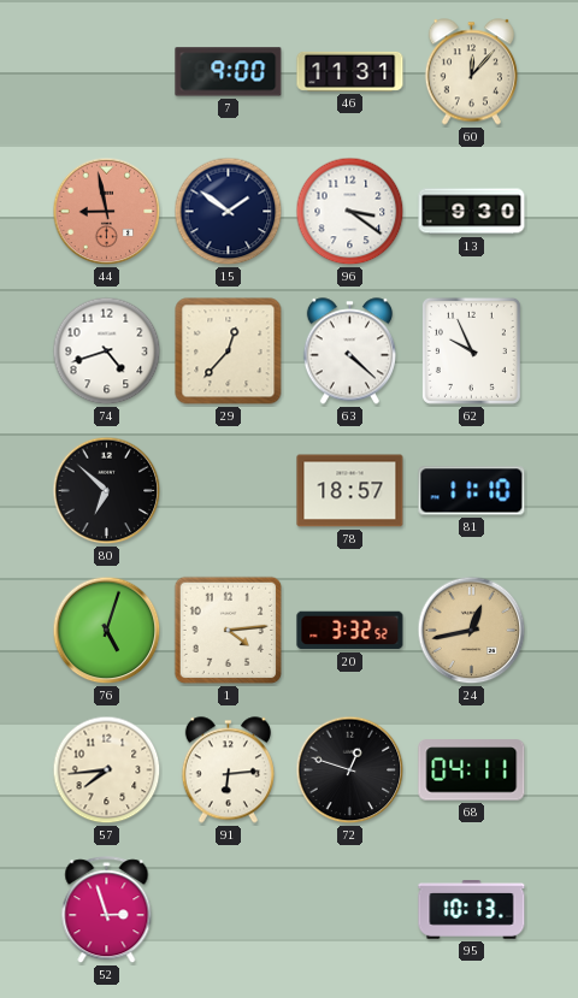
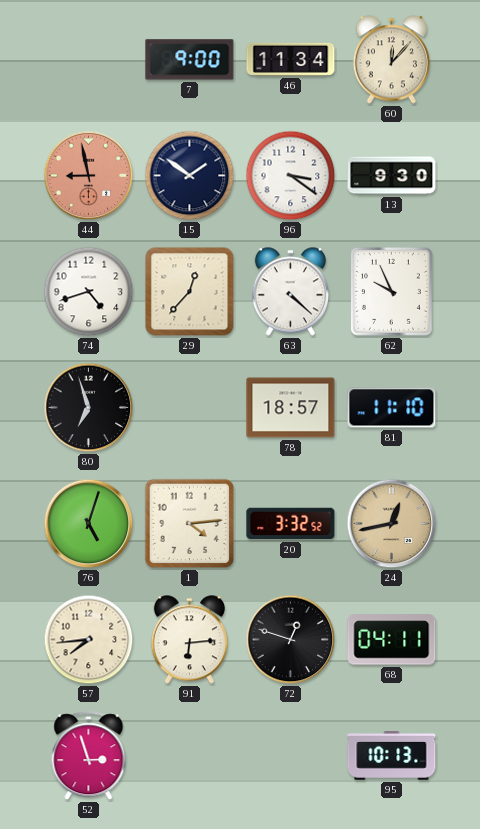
46: 11:31 -> 11:34
80: 6:52 -> 6:57
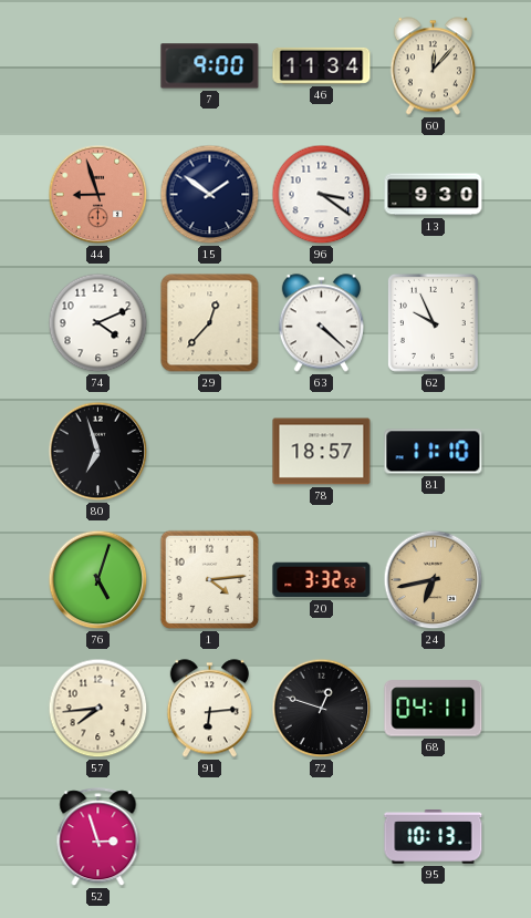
44: 8:58 -> 8:57
74: 4:42 -> 4:11
24: 12:43 -> 6:43
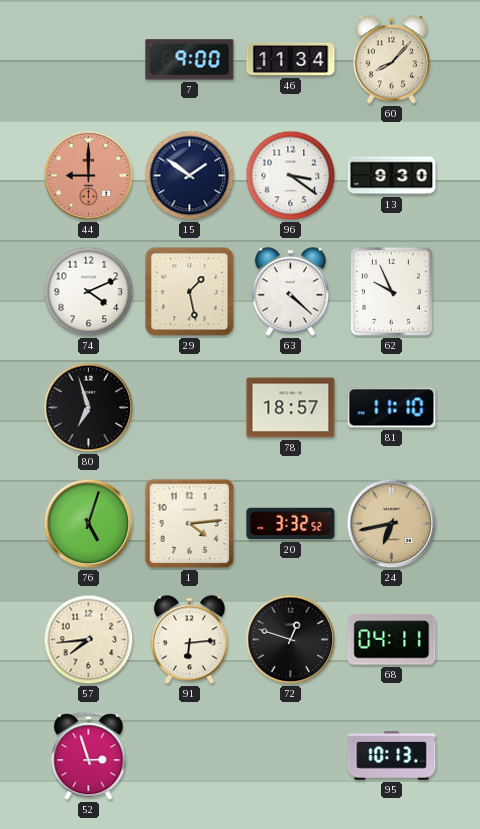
60: 12:07 -> 8:07
44: 8:57 -> 9:00
29: 12:37 -> 1:28
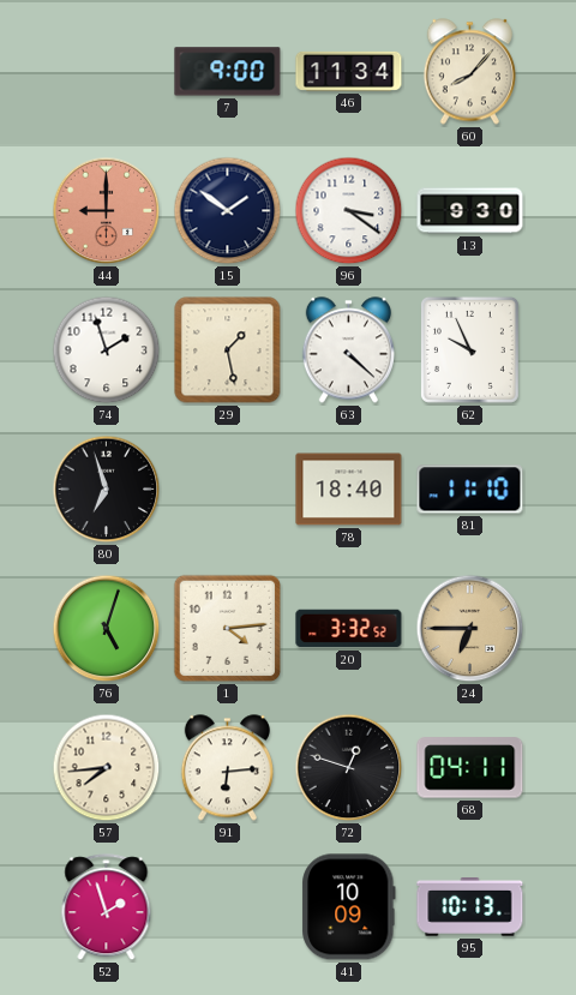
74: 4:11 -> 1:57
78: 18:57 -> 18:40
24: 6:43 -> 6:45
52: 2:57 -> 1:57
41: none -> 10:09
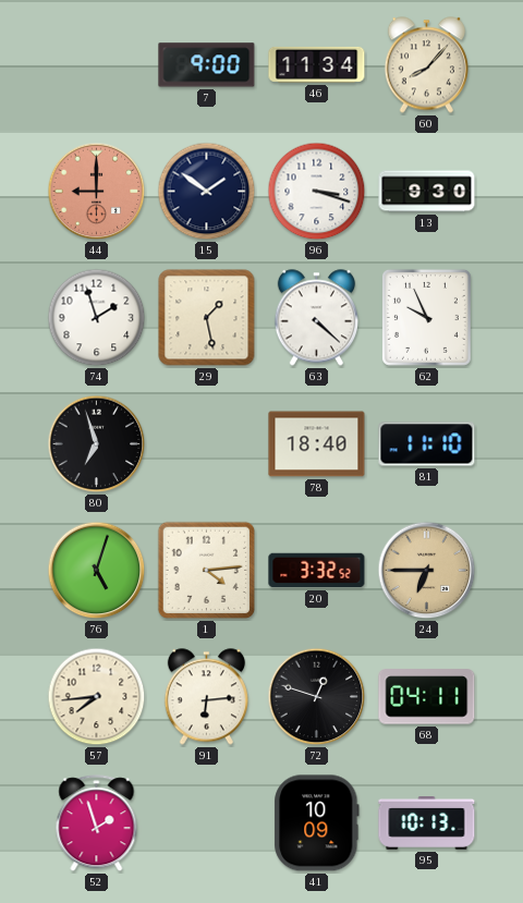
96: 3:21 -> 3:18
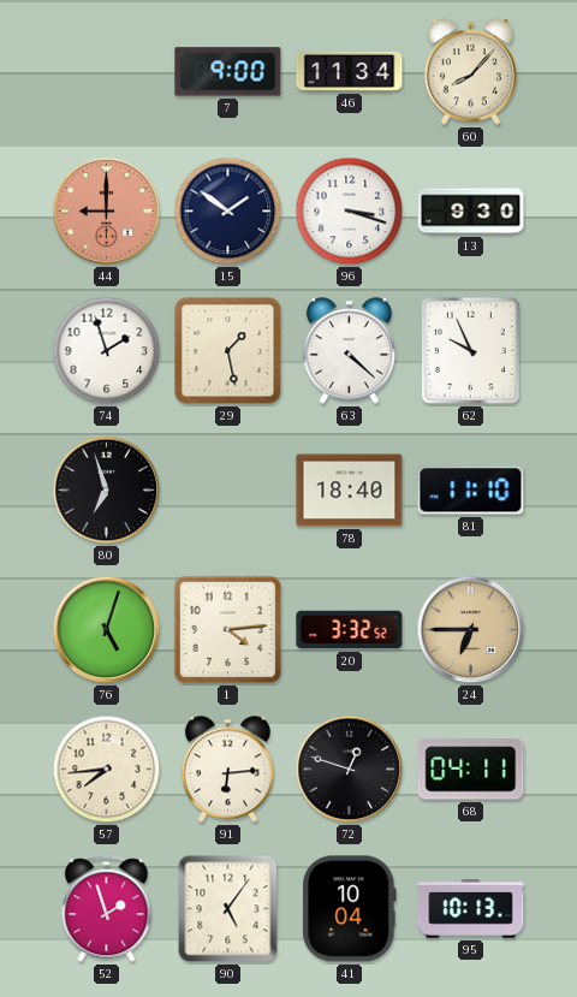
90: none -> 5:06
41: 10:09 -> 10:04
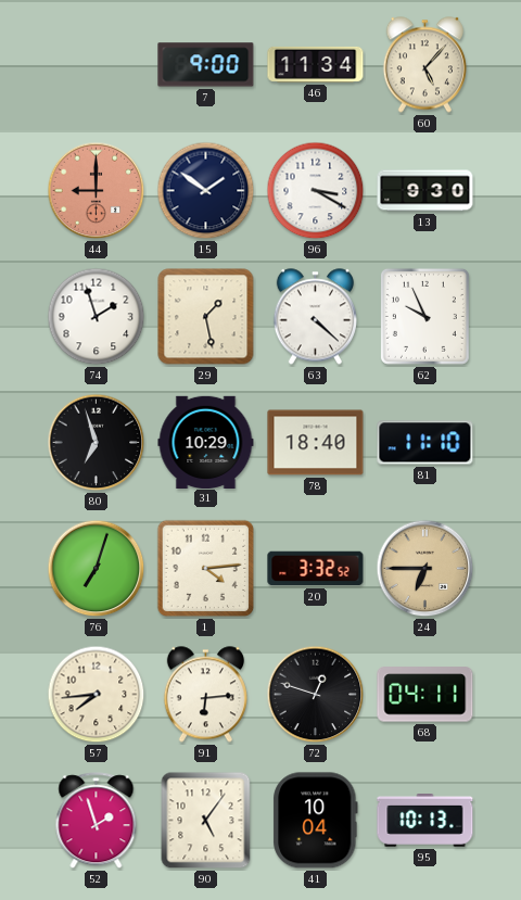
60: 8:07 -> 5:07
96: 3:18 -> 3:20
31: none -> 10:29
76: 5:03 -> 7:03
